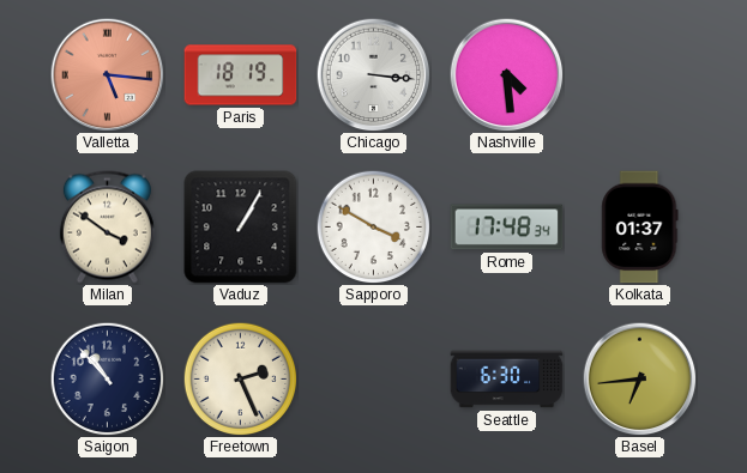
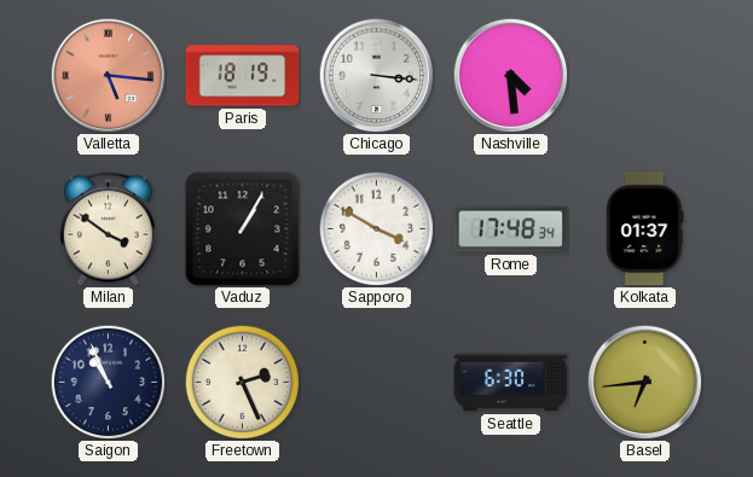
Saigon: 10:53 -> 10:56
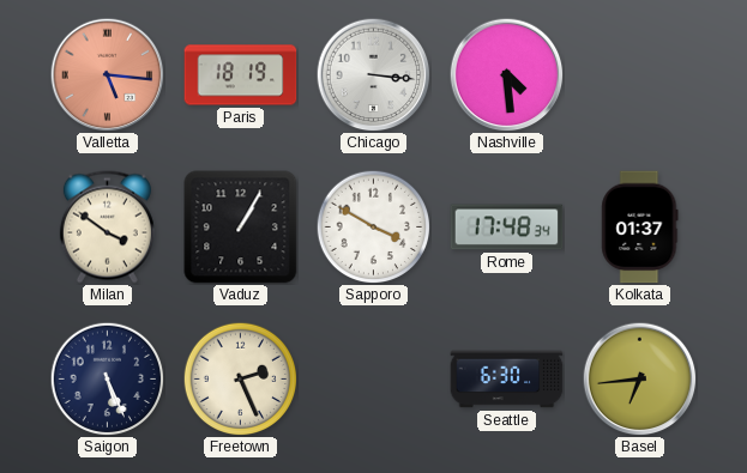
Saigon: 10:56 -> 5:26
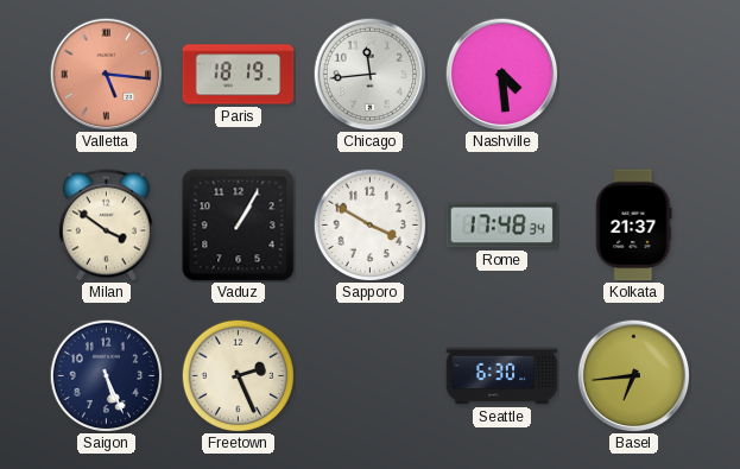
Chicago: 3:16 -> 11:44
Kolkata: 01:37 -> 21:37
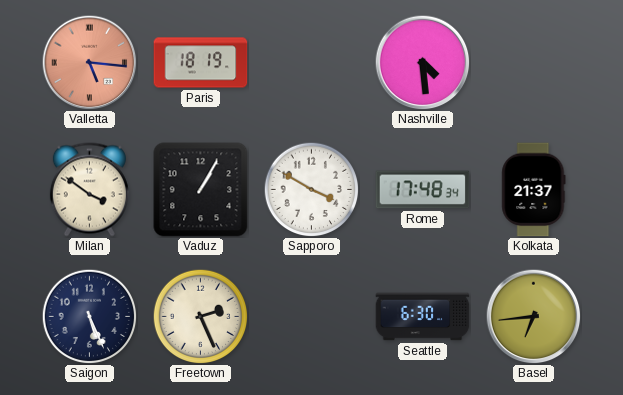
Chicago: 11:44 -> none
